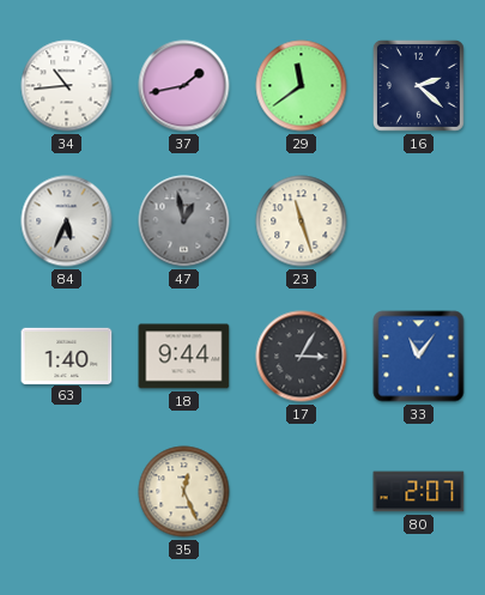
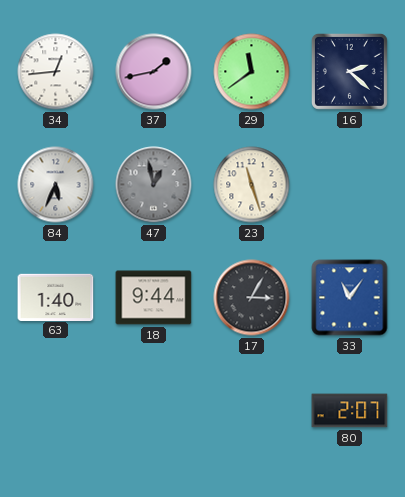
34: 10:44 -> 12:44
35: 12:26 -> none
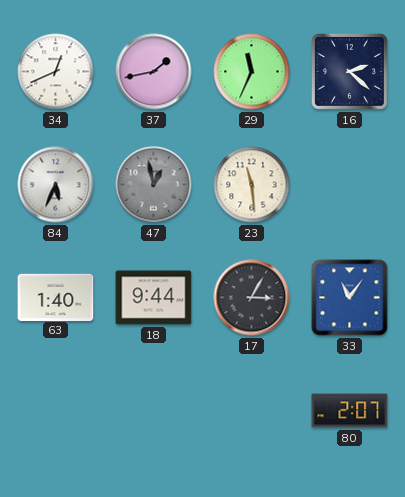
34: 12:44 -> 12:41
29: 11:39 -> 11:34
23: 11:27 -> 11:29
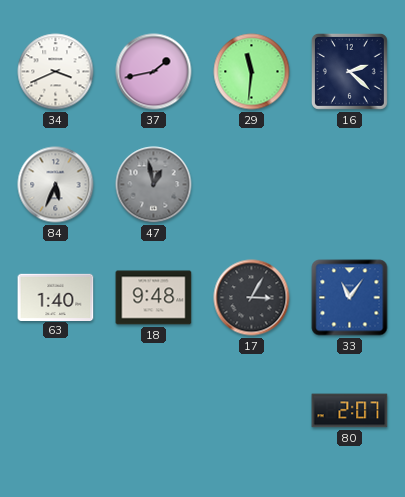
34: 12:41 -> 3:41
29: 11:34 -> 11:31
23: 11:29 -> none
18: 9:44 -> 9:48
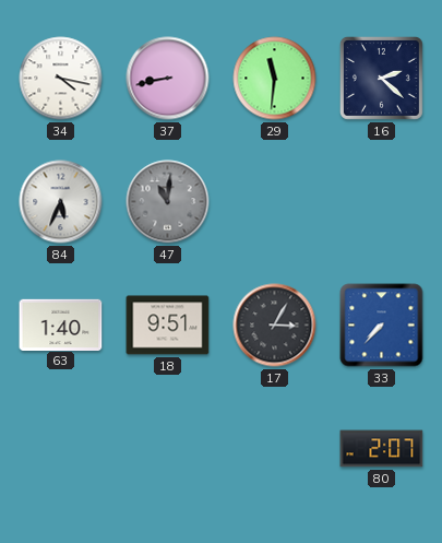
34: 3:41 -> 4:17
37: 1:43 -> 8:43
47: 12:58 -> 11:01
18: 9:48 -> 9:51
33: 11:06 -> 7:37
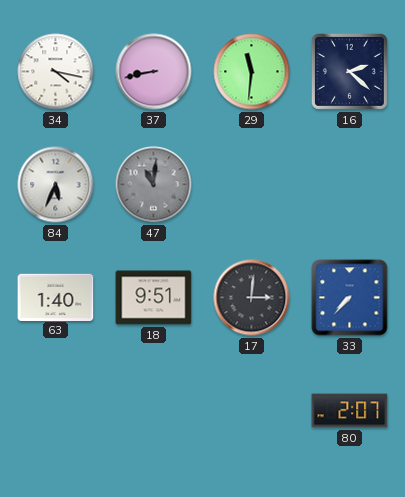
17: 3:05 -> 3:01
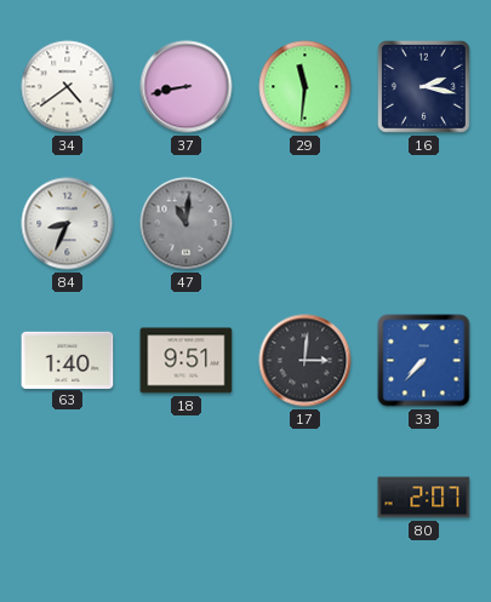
34: 4:17 -> 4:39
16: 2:22 -> 2:17
84: 5:34 -> 8:34
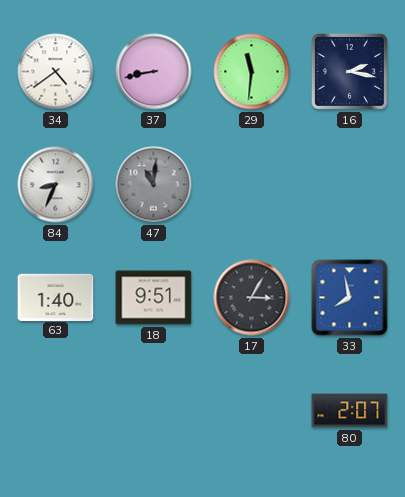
17: 3:01 -> 3:05
33: 7:37 -> 7:58
